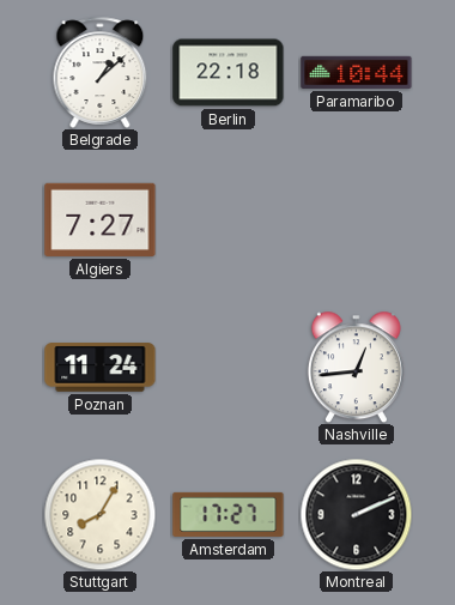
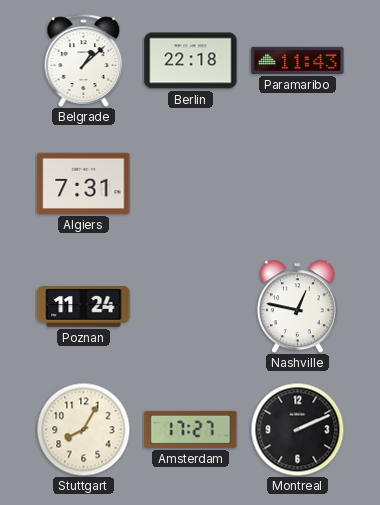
Paramaribo: 10:44 -> 11:43
Algiers: 7:27 -> 7:31
Nashville: 12:44 -> 12:47
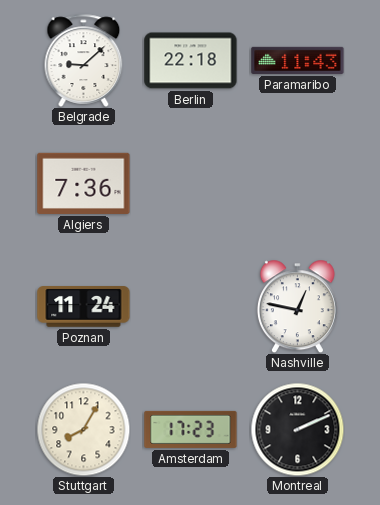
Belgrade: 1:08 -> 9:08
Algiers: 7:31 -> 7:36
Amsterdam: 17:27 -> 17:23
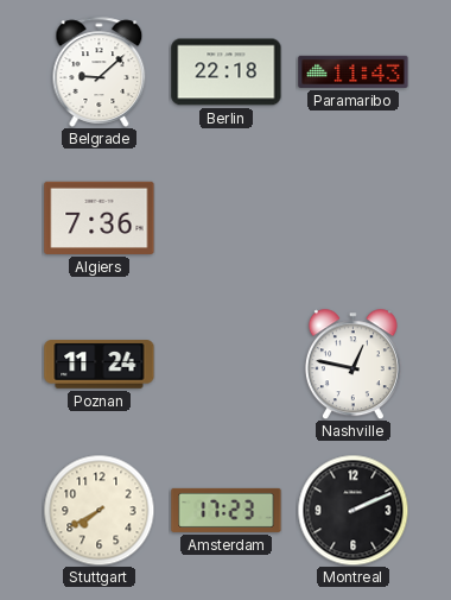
Stuttgart: 8:05 -> 7:40
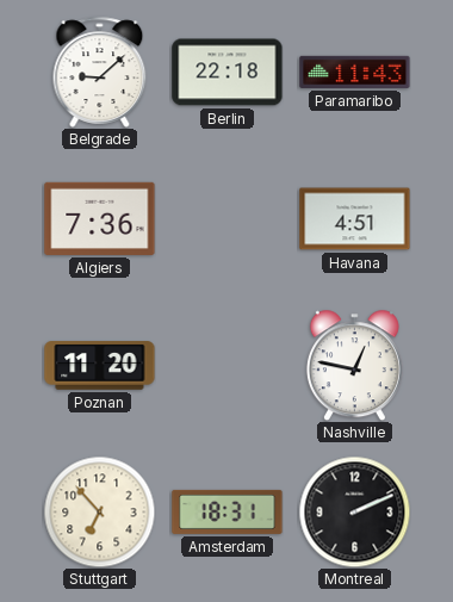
Havana: none -> 4:51
Poznan: 11:24 -> 11:20
Stuttgart: 7:40 -> 6:53
Amsterdam: 17:23 -> 18:31
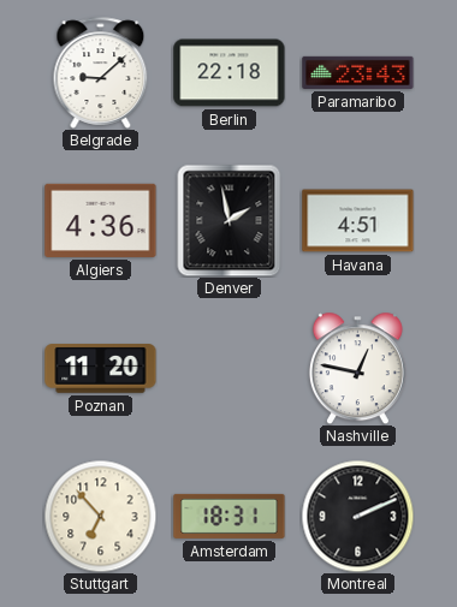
Paramaribo: 11:43 -> 23:43
Algiers: 7:36 -> 4:36
Denver: none -> 1:58
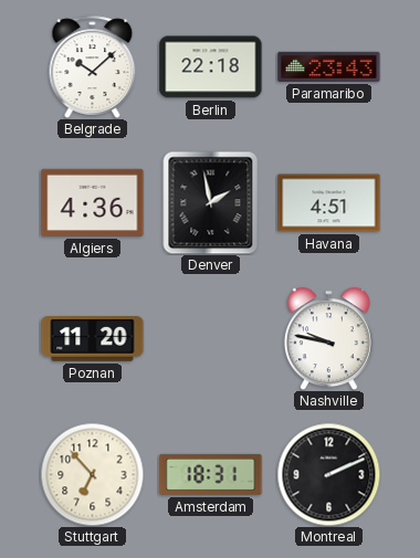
Belgrade: 9:08 -> 10:08
Nashville: 12:47 -> 9:47
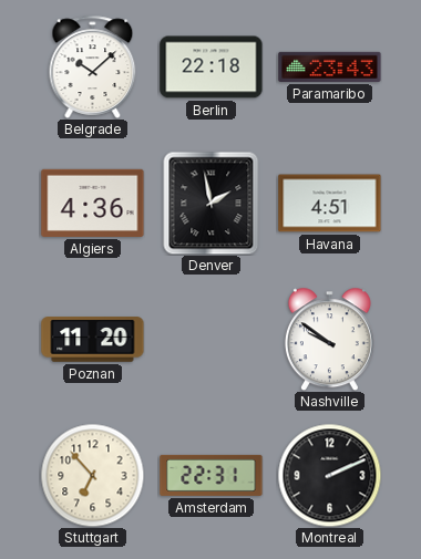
Nashville: 9:47 -> 9:51
Amsterdam: 18:31 -> 22:31
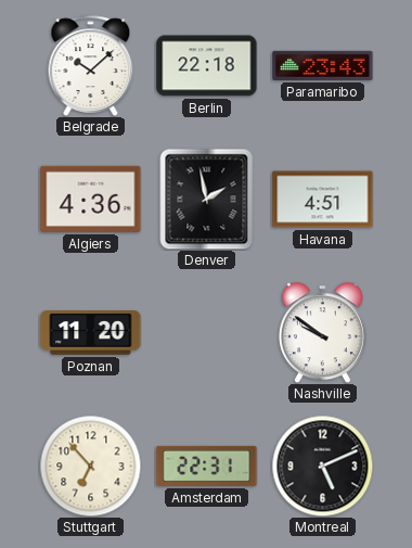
Montreal: 2:11 -> 5:11
